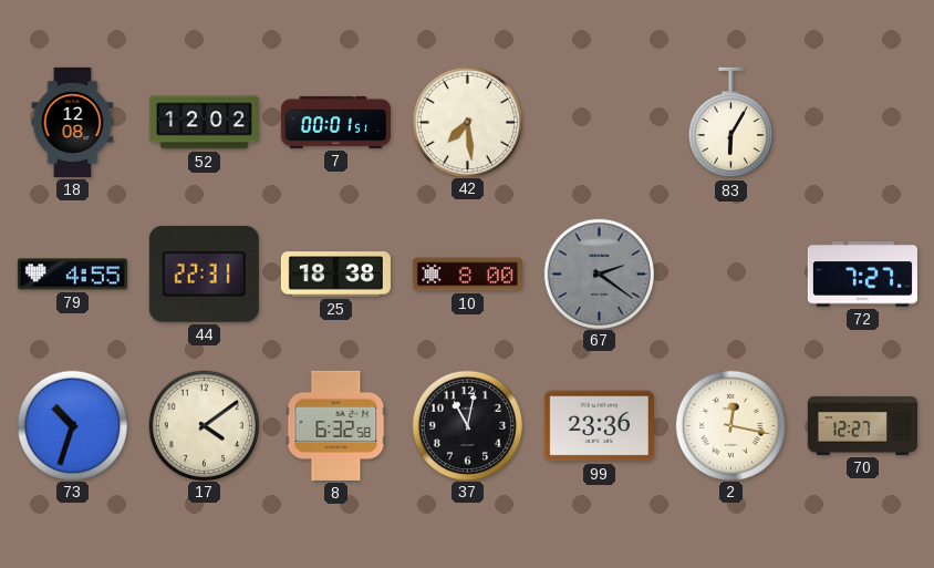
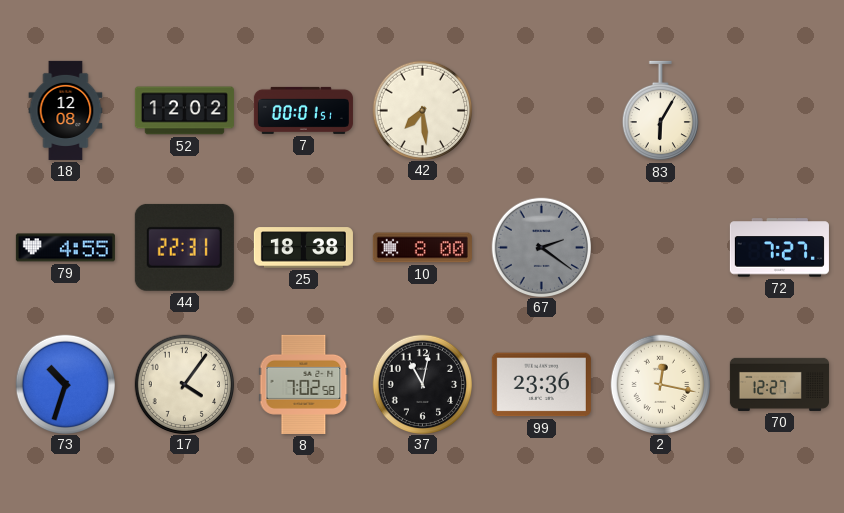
17: 4:09 -> 4:06
8: 6:32 -> 7:02
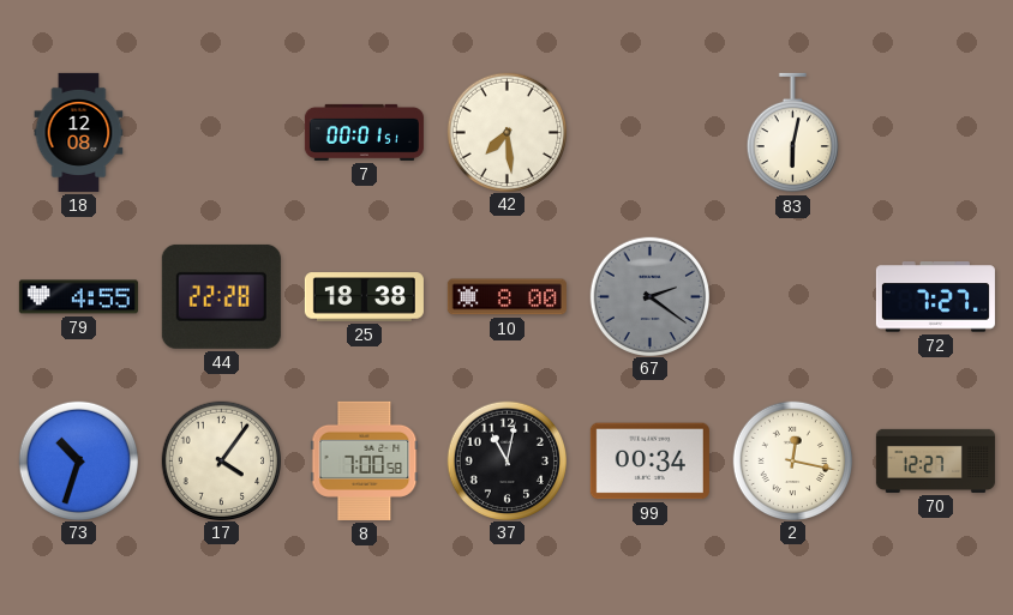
52: 12:02 -> none
83: 6:05 -> 6:02
44: 22:31 -> 22:28
8: 7:02 -> 7:00
99: 23:36 -> 00:34
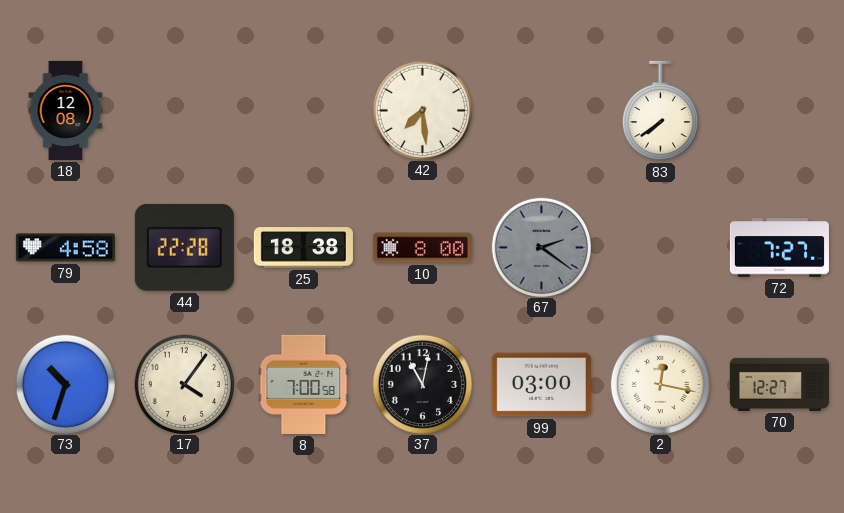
7: 00:01 -> none
83: 6:02 -> 7:39
79: 4:55 -> 4:58
99: 00:34 -> 03:00
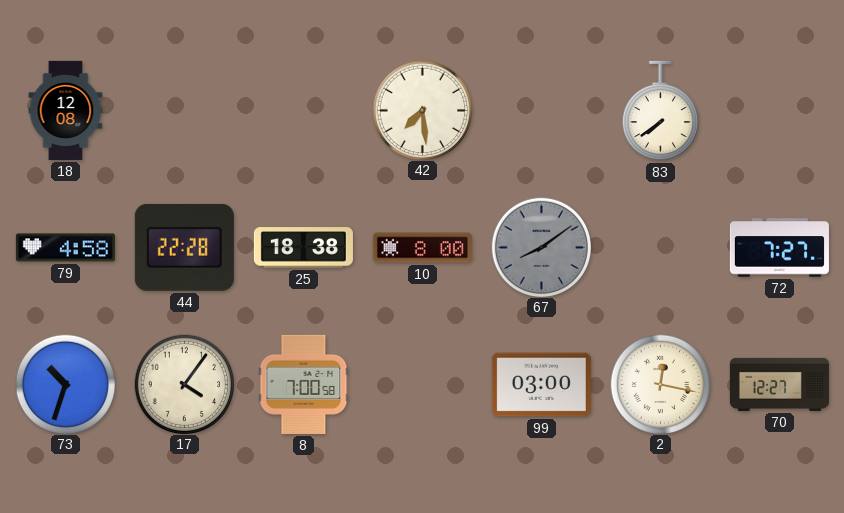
67: 2:21 -> 8:09
37: 11:02 -> none
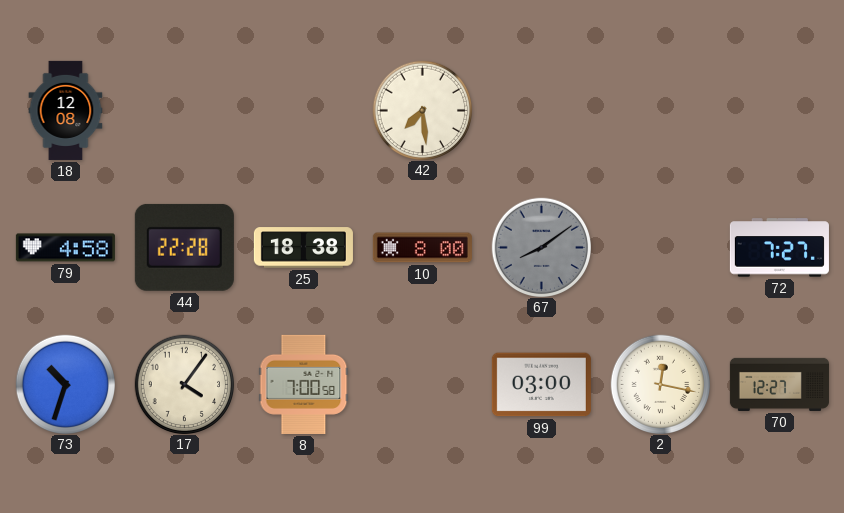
83: 7:39 -> none
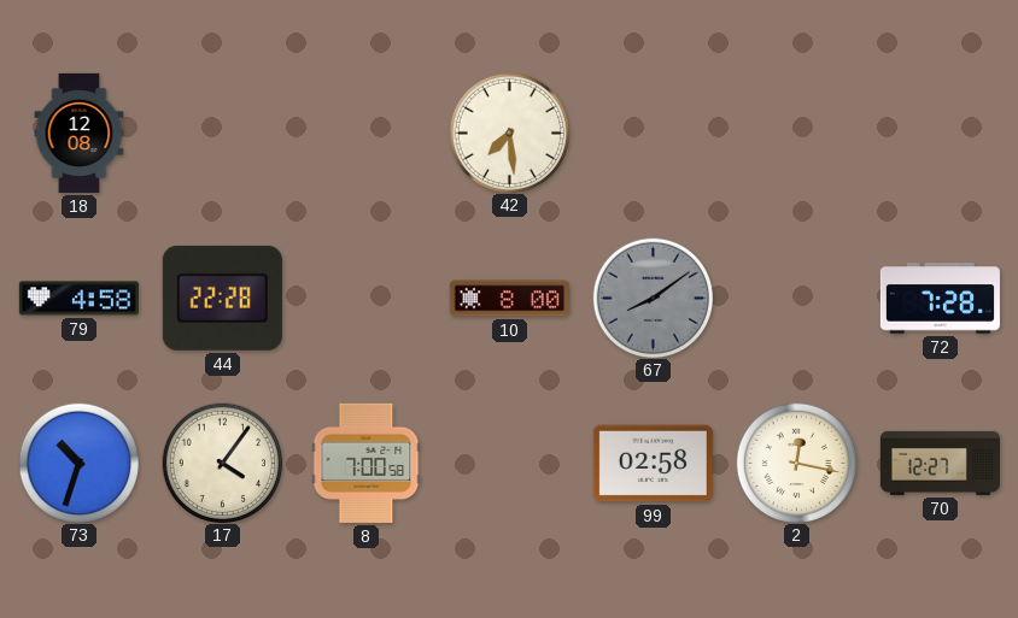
25: 18:38 -> none
72: 7:27 -> 7:28
99: 03:00 -> 02:58
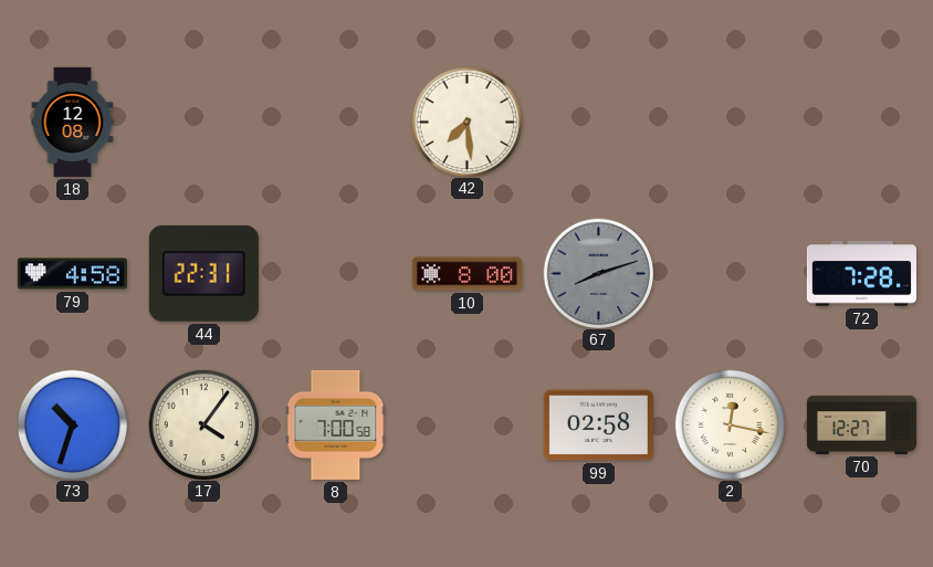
44: 22:28 -> 22:31
67: 8:09 -> 8:12
